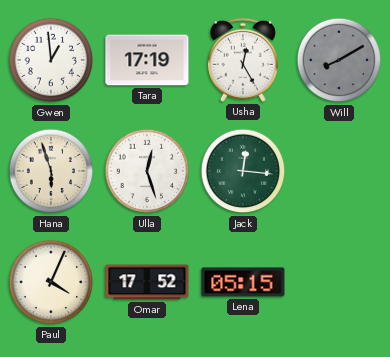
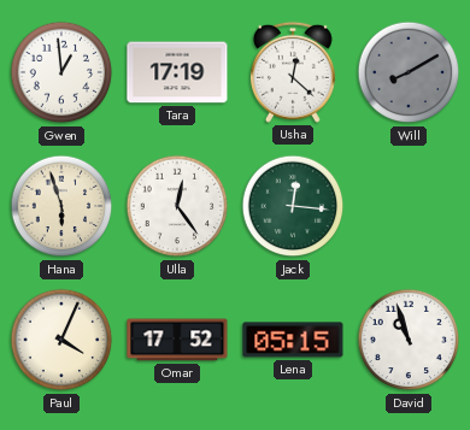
Usha: 12:25 -> 12:22
Ulla: 12:27 -> 12:24
David: none -> 10:57
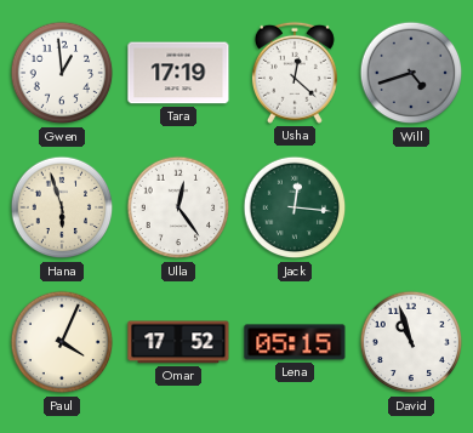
Will: 8:10 -> 4:42
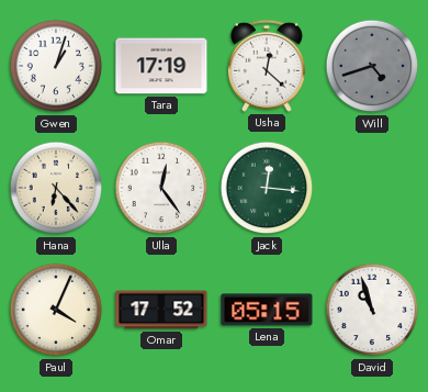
Gwen: 12:59 -> 1:03
Hana: 5:57 -> 6:23
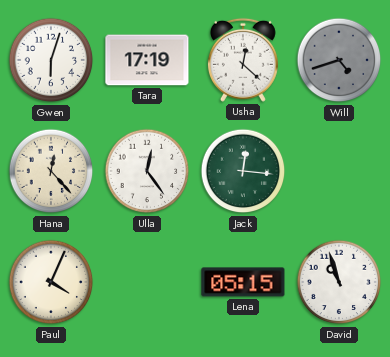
Gwen: 1:03 -> 6:03
Hana: 6:23 -> 12:23
Omar: 17:52 -> none
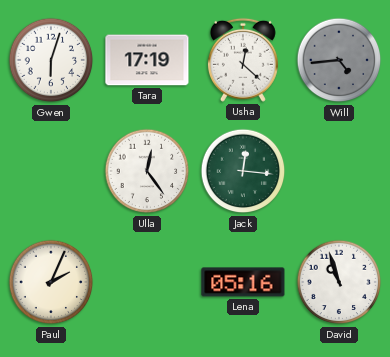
Will: 4:42 -> 4:44
Hana: 12:23 -> none
Paul: 4:04 -> 2:04
Lena: 05:15 -> 05:16
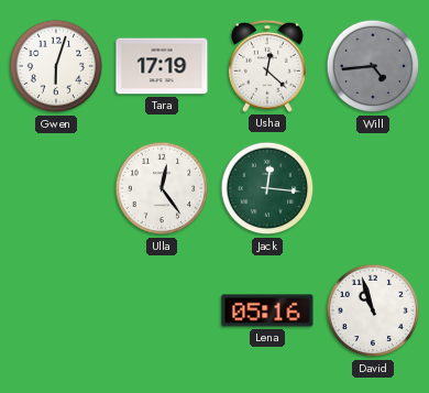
Paul: 2:04 -> none
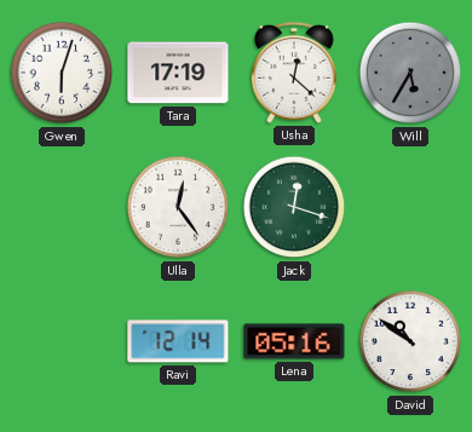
Will: 4:44 -> 5:35
Jack: 12:16 -> 12:18
Ravi: none -> 12:14
David: 10:57 -> 10:51
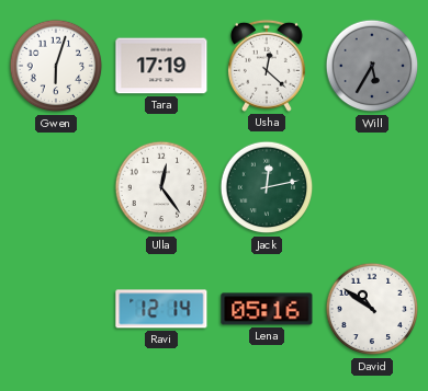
Jack: 12:18 -> 12:13
